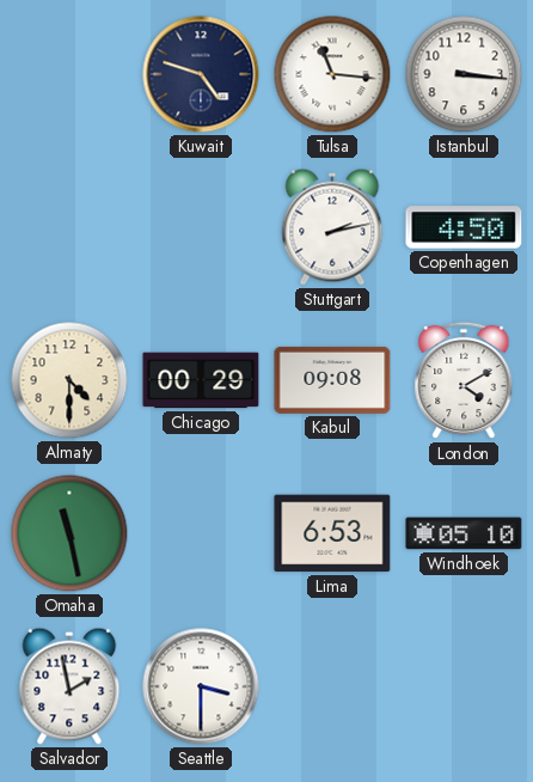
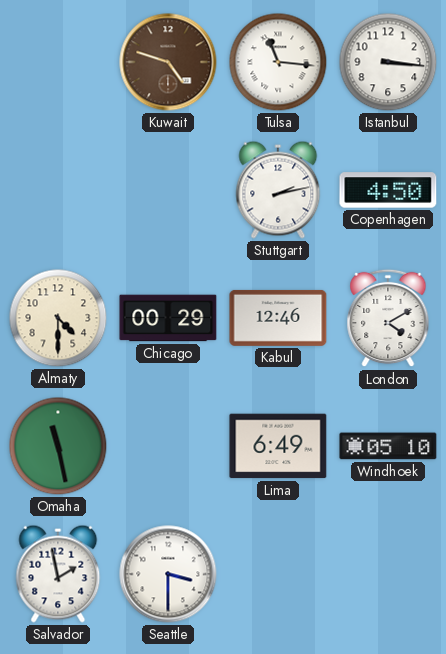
Kuwait dial: navy -> brown
Kabul: 09:08 -> 12:46
Lima: 6:53 -> 6:49
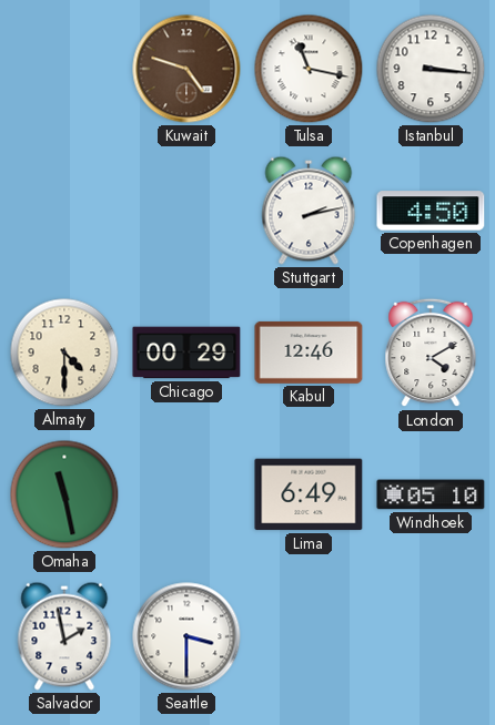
Tulsa: 11:16 -> 11:17
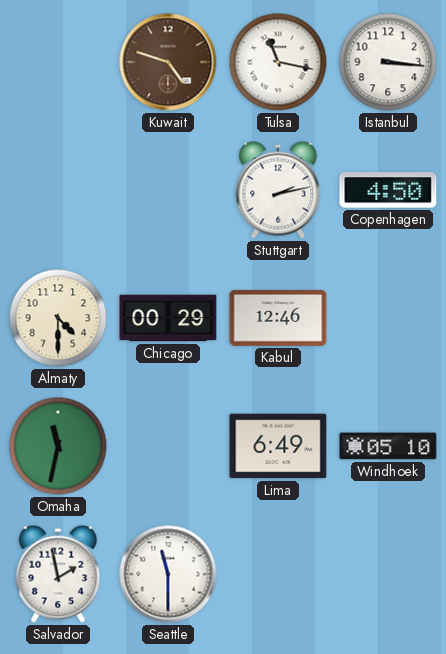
London: 4:10 -> none
Omaha: 11:28 -> 11:32
Seattle: 3:30 -> 11:30
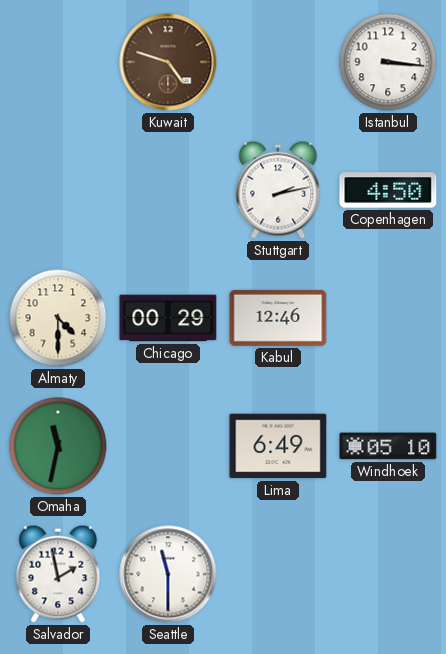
Tulsa: 11:17 -> none
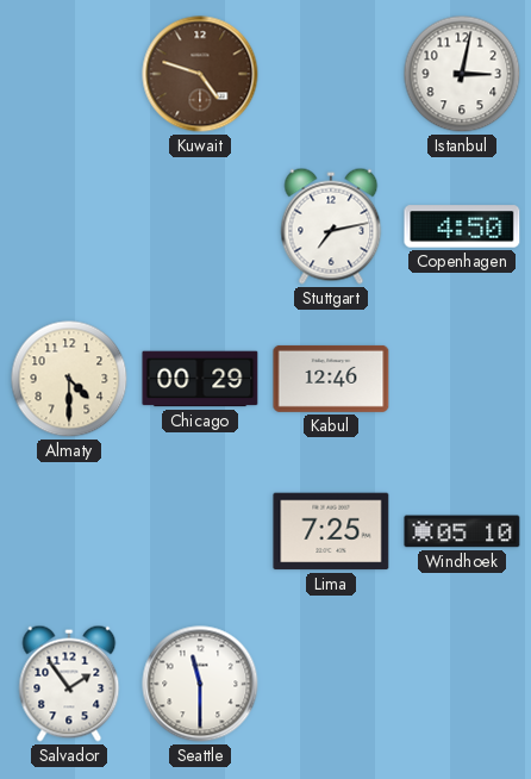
Istanbul: 3:16 -> 3:02
Stuttgart: 2:13 -> 7:13
Omaha: 11:32 -> none
Lima: 6:49 -> 7:25
Salvador: 1:58 -> 1:54
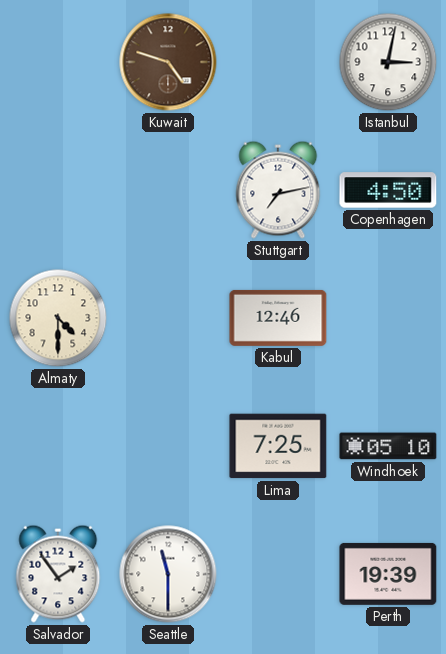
Chicago: 00:29 -> none
Perth: none -> 19:39
